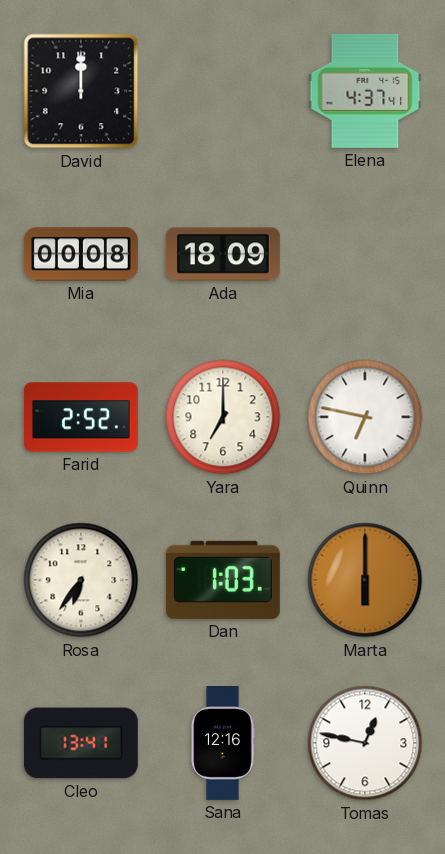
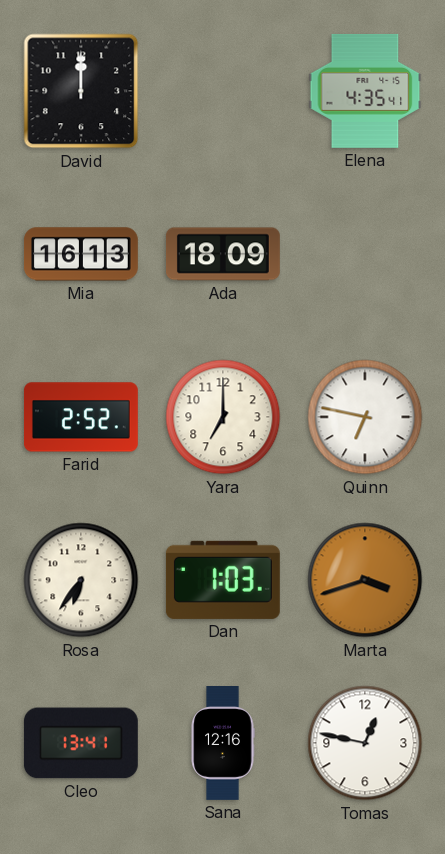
Elena: 4:37 -> 4:35
Mia: 00:08 -> 16:13
Marta: 6:00 -> 3:42
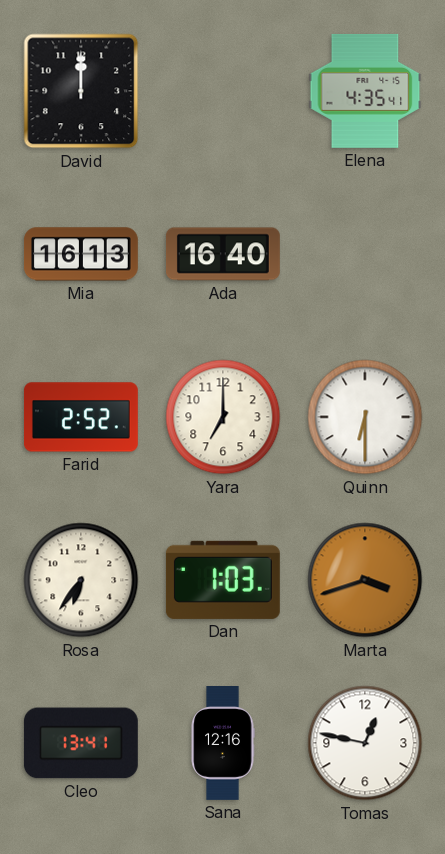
Ada: 18:09 -> 16:40
Quinn: 6:47 -> 6:30
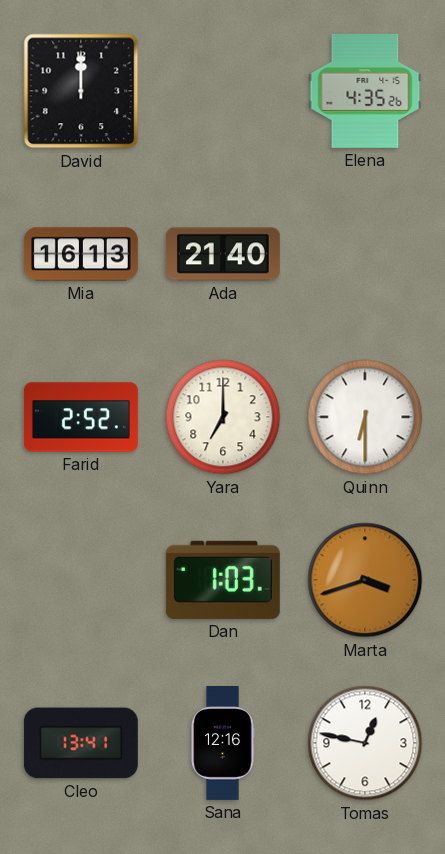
Elena: 4:35:41 -> 4:35:26
Ada: 16:40 -> 21:40
Rosa: 6:36 -> none
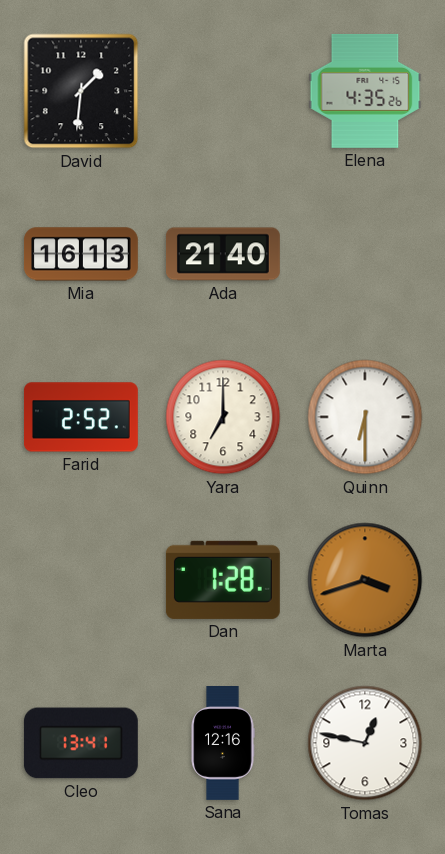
David: 12:00 -> 1:31
Dan: 1:03 -> 1:28
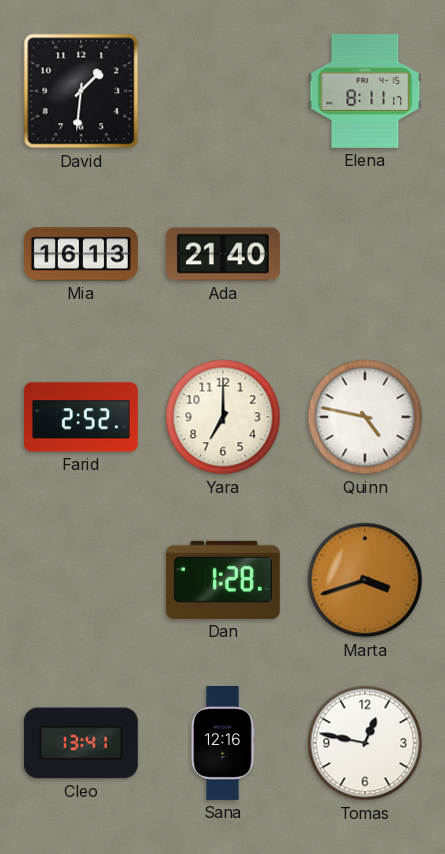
Elena: 4:35 -> 8:11
Quinn: 6:30 -> 4:47
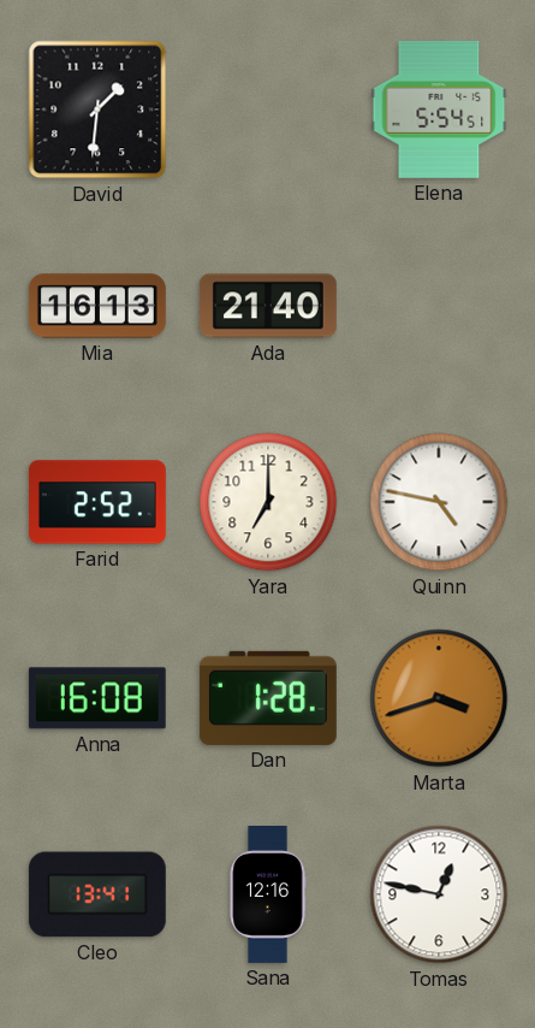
Elena: 8:11 -> 5:54
Anna: none -> 16:08
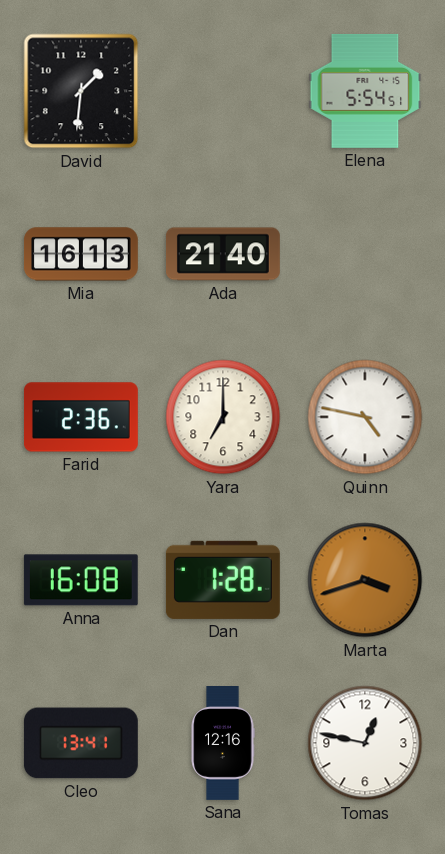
Farid: 2:52 -> 2:36
